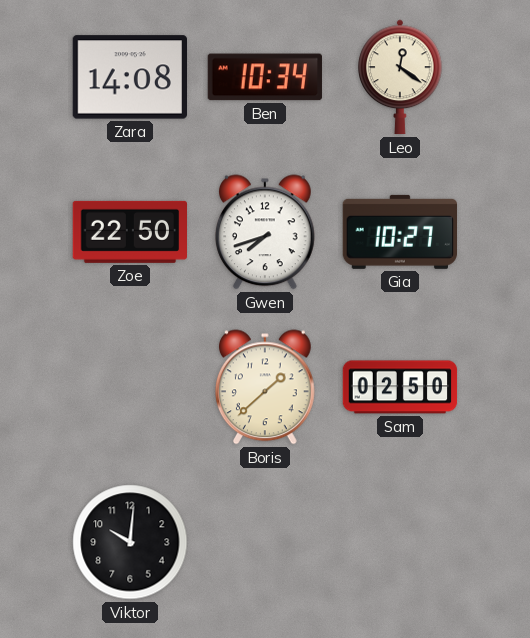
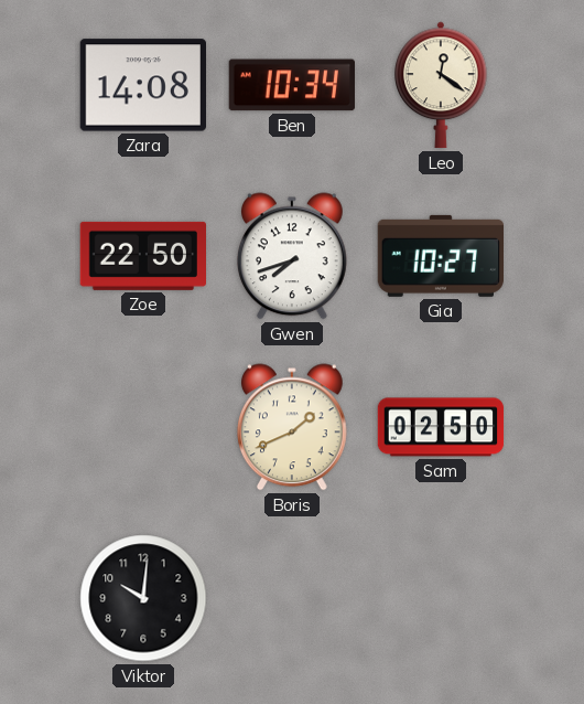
Boris: 1:38 -> 1:41
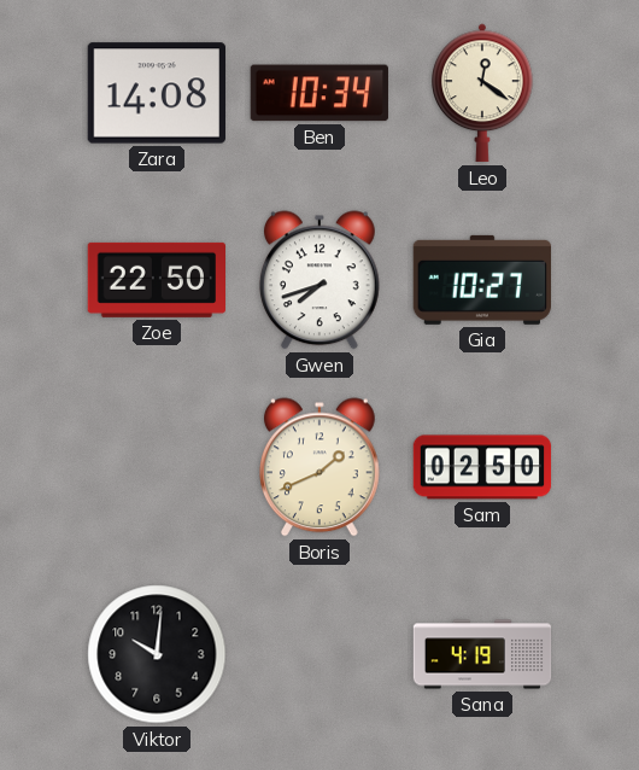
Sana: none -> 4:19
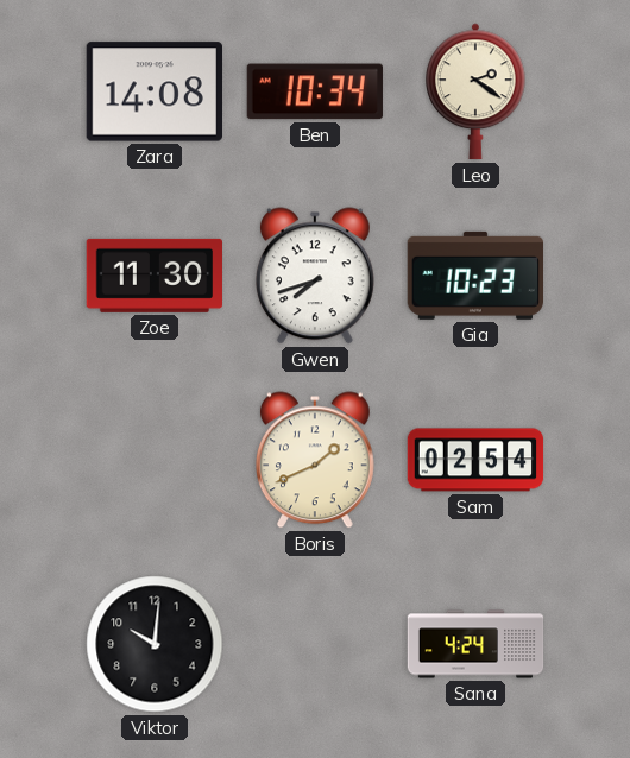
Leo: 12:21 -> 2:21
Zoe: 22:50 -> 11:30
Gia: 10:27 -> 10:23
Sam: 02:50 -> 02:54
Sana: 4:19 -> 4:24
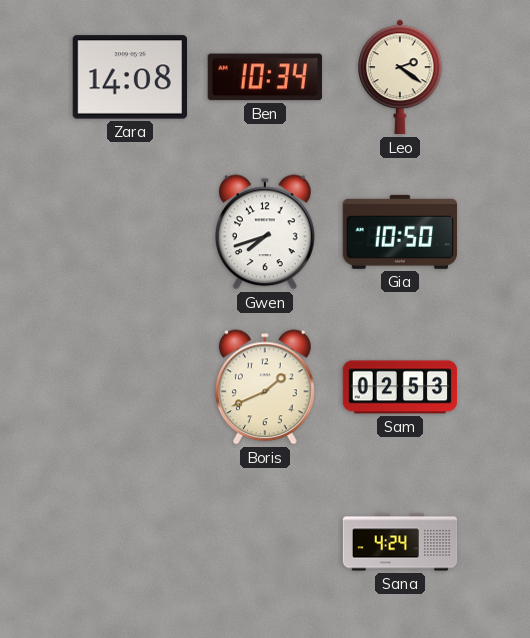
Zoe: 11:30 -> none
Gia: 10:23 -> 10:50
Sam: 02:54 -> 02:53
Viktor: 10:01 -> none
